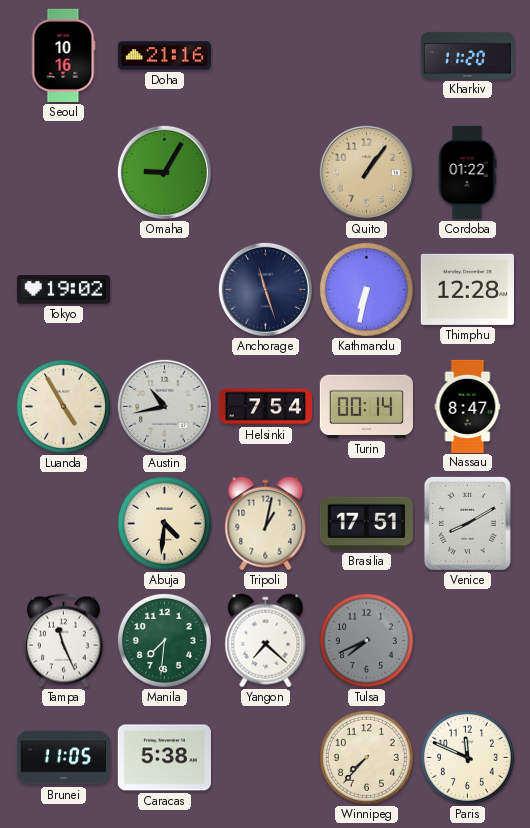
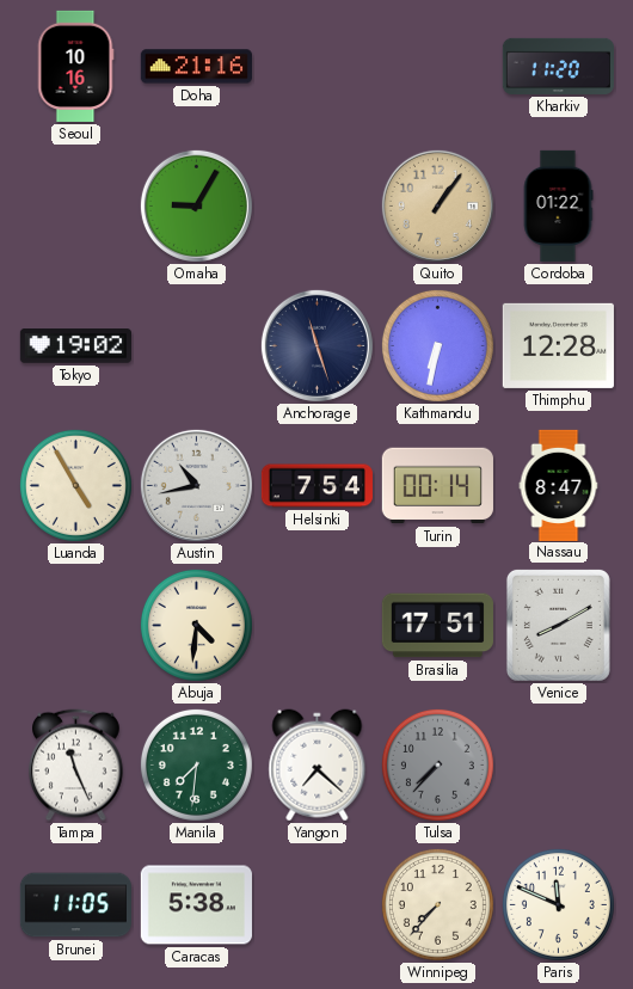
Tripoli: 1:02 -> none
Tulsa: 7:41 -> 7:37
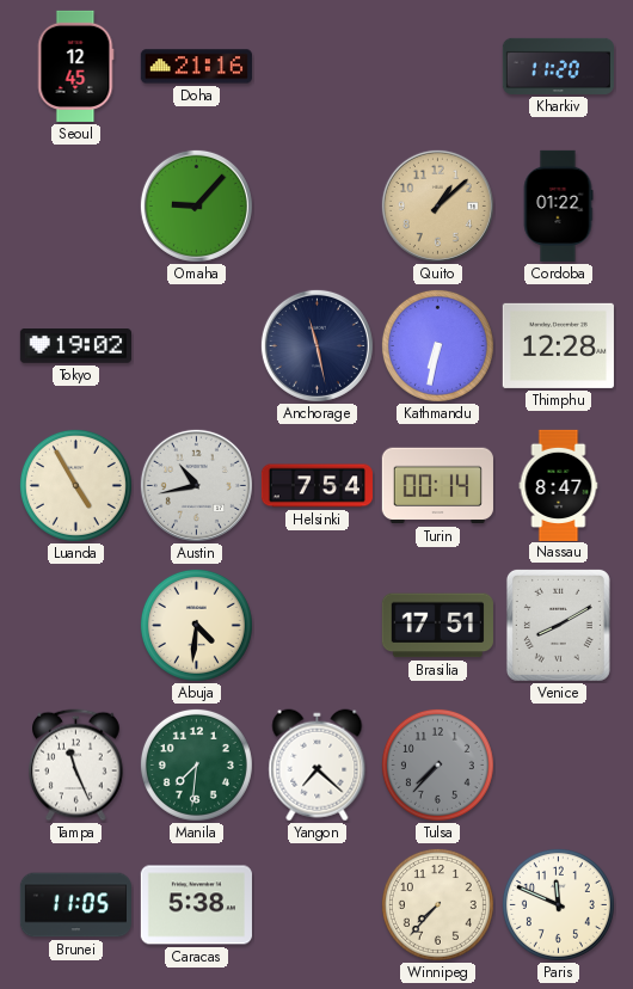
Seoul: 10:16 -> 12:45
Omaha: 9:05 -> 9:07
Quito: 1:06 -> 1:08
Anchorage: 11:27 -> 11:28
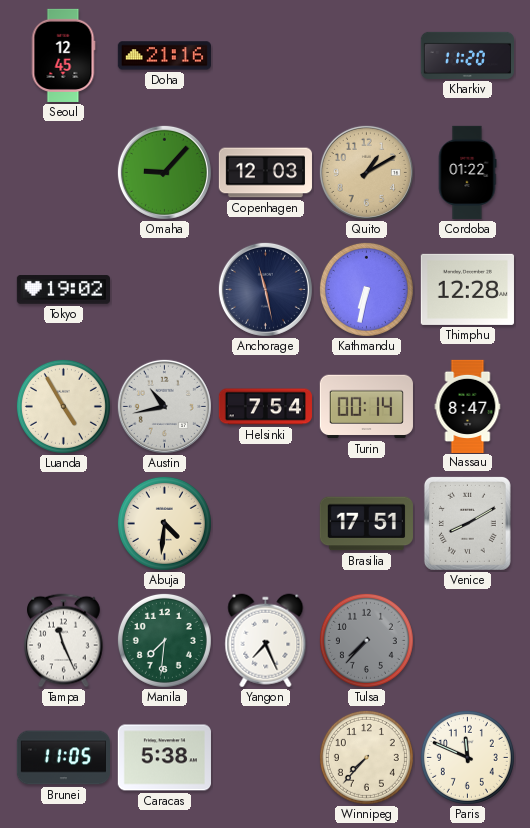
Copenhagen: none -> 12:03
Quito: 1:08 -> 1:10
Yangon: 7:22 -> 7:26
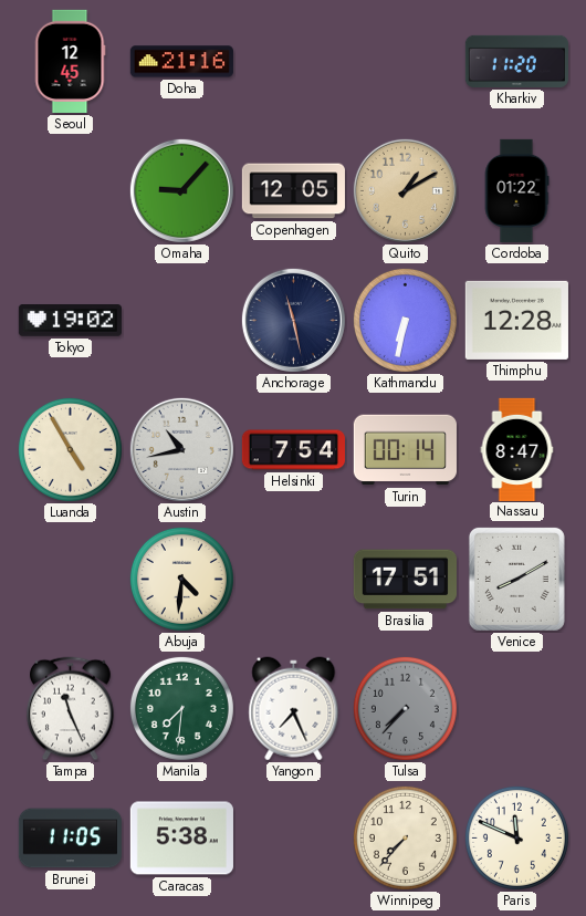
Copenhagen: 12:03 -> 12:05
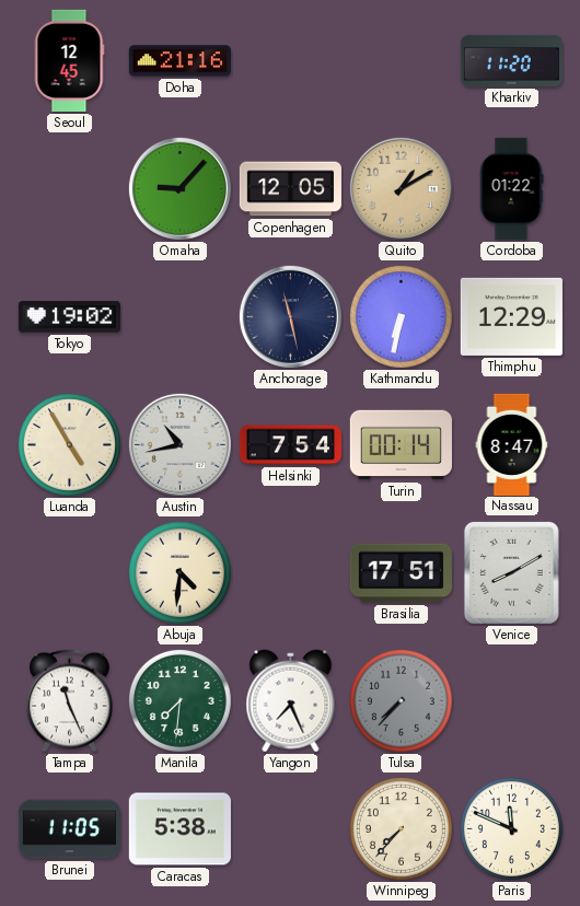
Thimphu: 12:28 -> 12:29
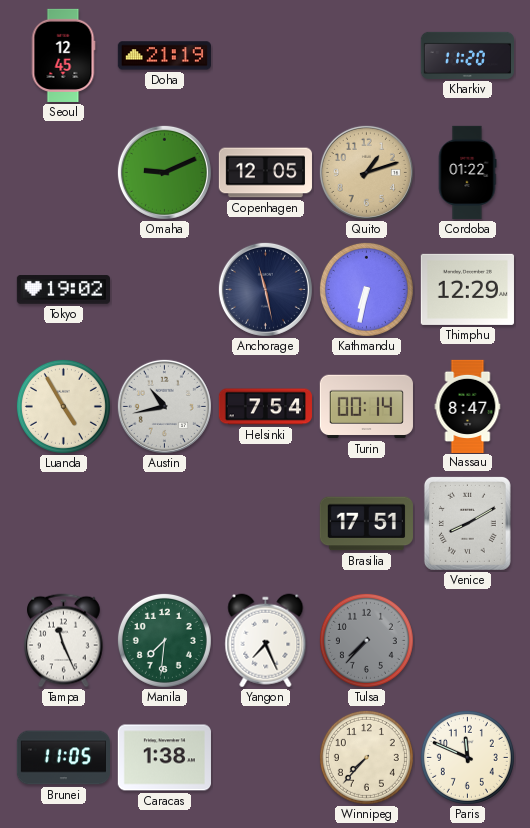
Doha: 21:16 -> 21:19
Omaha: 9:07 -> 9:11
Quito: 1:10 -> 1:12
Abuja: 4:31 -> none
Caracas: 5:38 -> 1:38
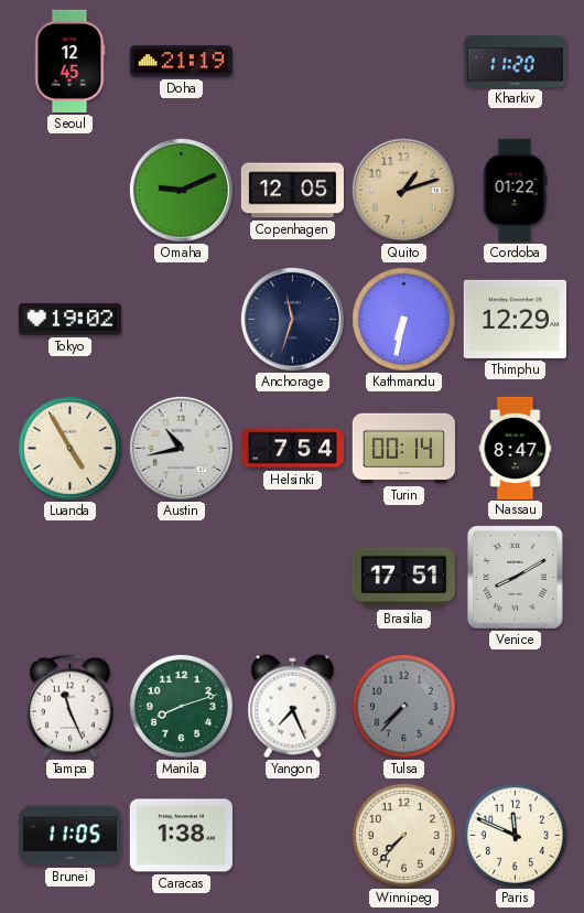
Anchorage: 11:28 -> 11:33
Manila: 7:31 -> 8:12
